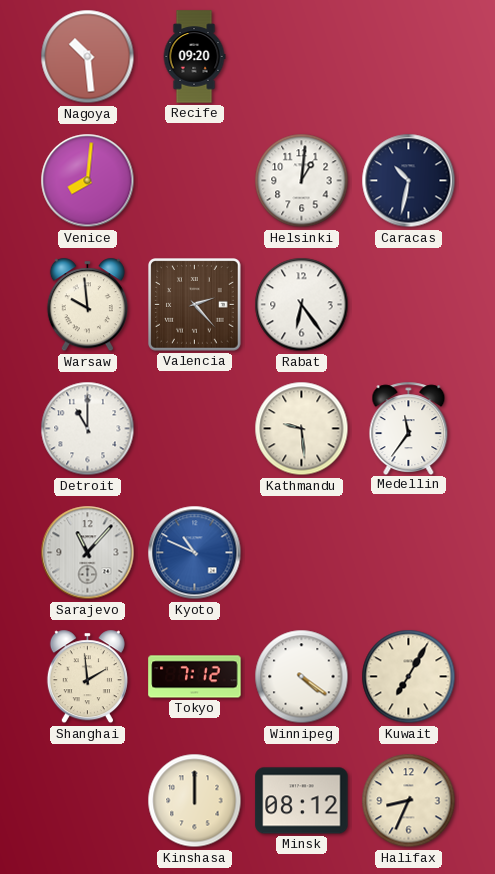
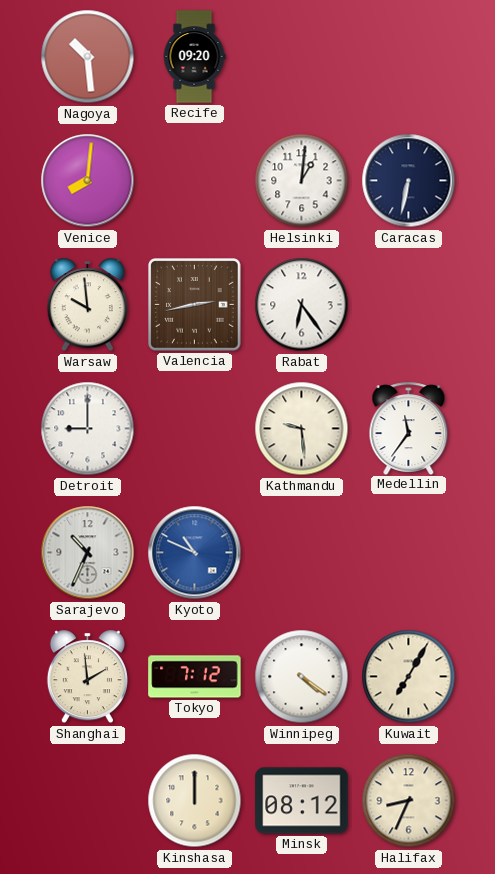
Caracas: 10:32 -> 6:32
Valencia: 2:23 -> 2:43
Detroit: 11:00 -> 9:00
Sarajevo: 11:07 -> 10:34
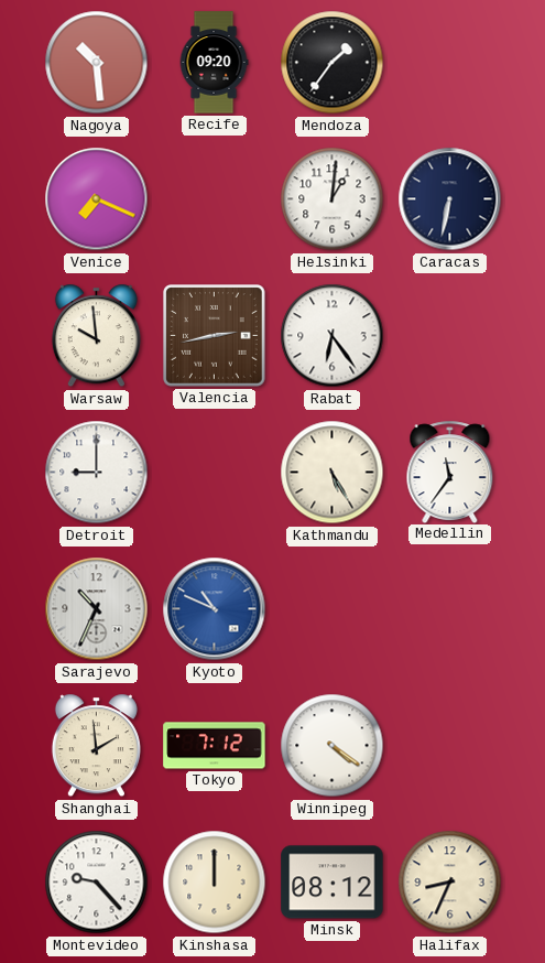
Mendoza: none -> 1:36
Venice: 8:01 -> 7:19
Kathmandu: 9:29 -> 5:25
Kuwait: 7:05 -> none
Montevideo: none -> 9:23
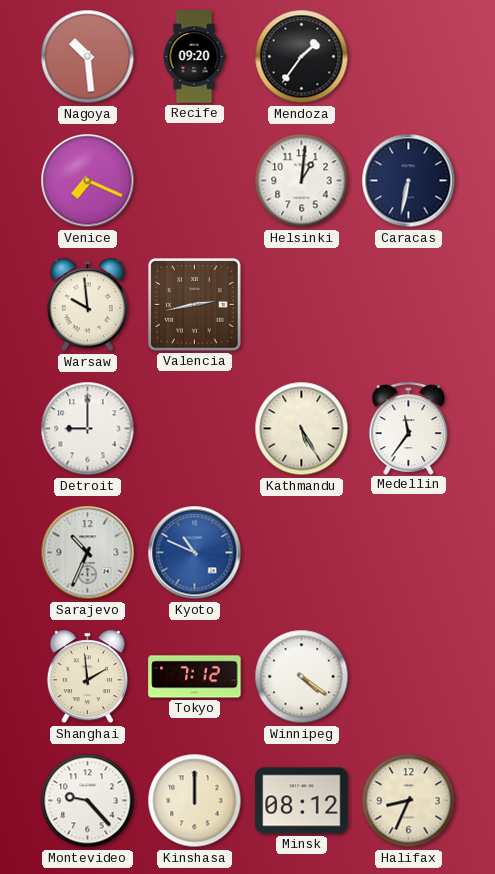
Rabat: 6:24 -> none
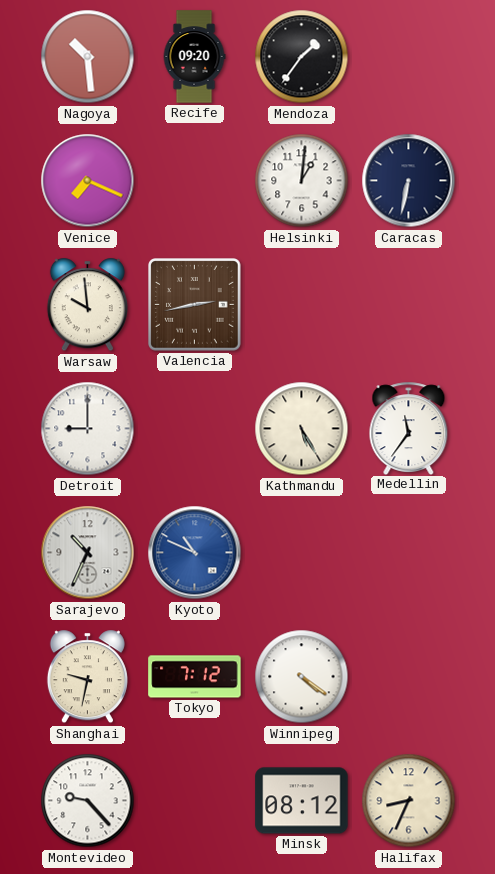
Shanghai: 1:59 -> 9:32
Kinshasa: 12:00 -> none
